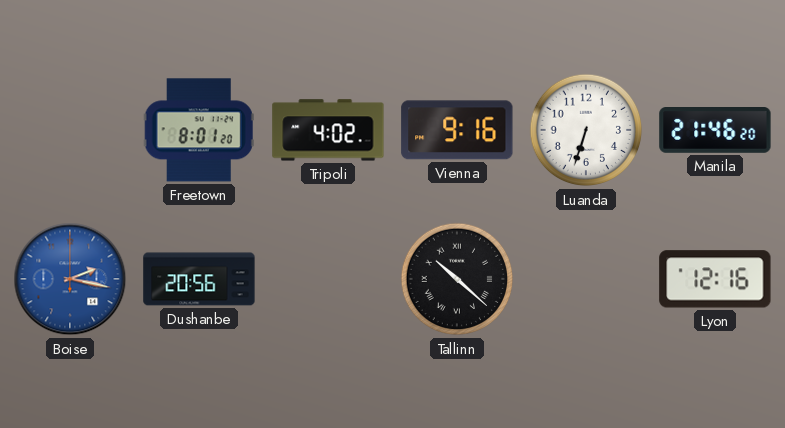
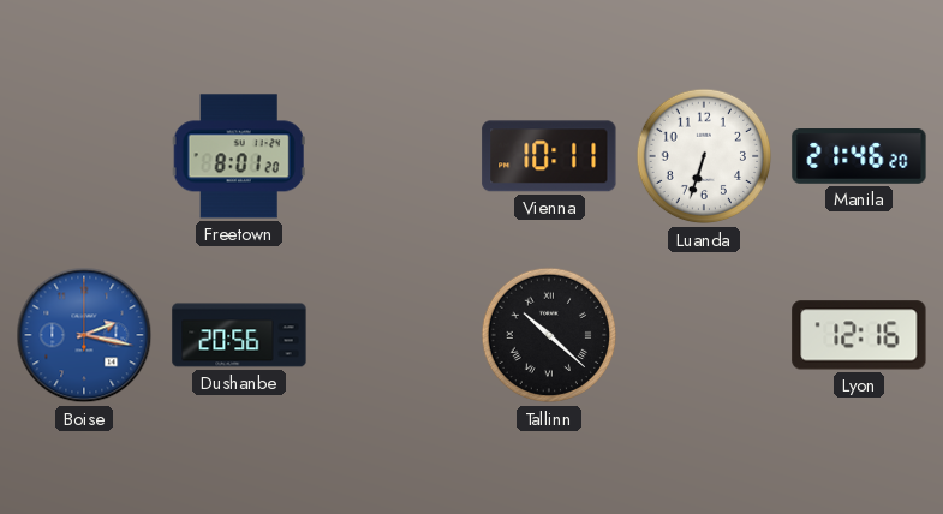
Tripoli: 4:02 -> none
Vienna: 9:16 -> 10:11
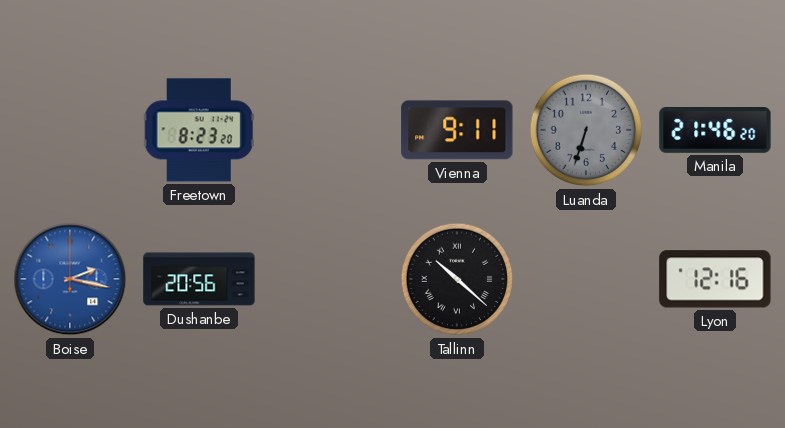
Freetown: 8:01 -> 8:23
Vienna: 10:11 -> 9:11
Luanda dial: white -> grey
